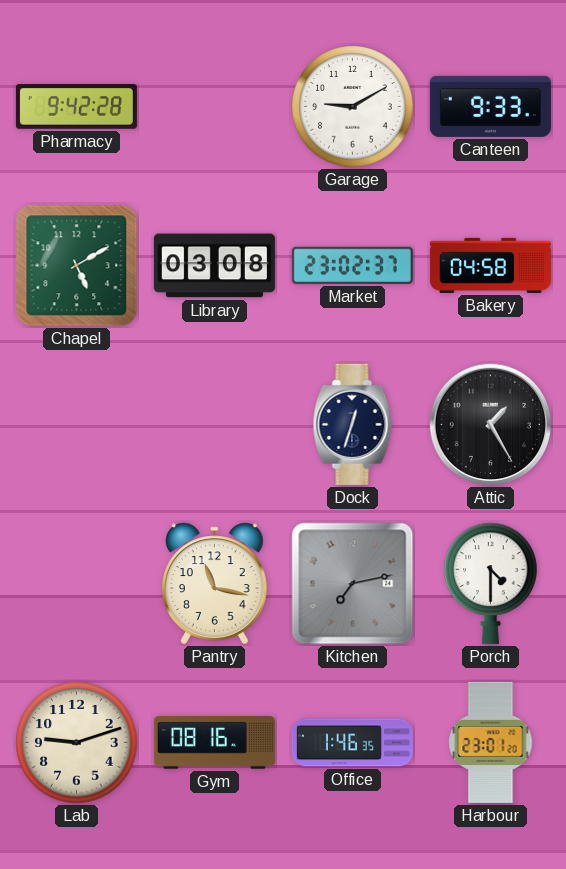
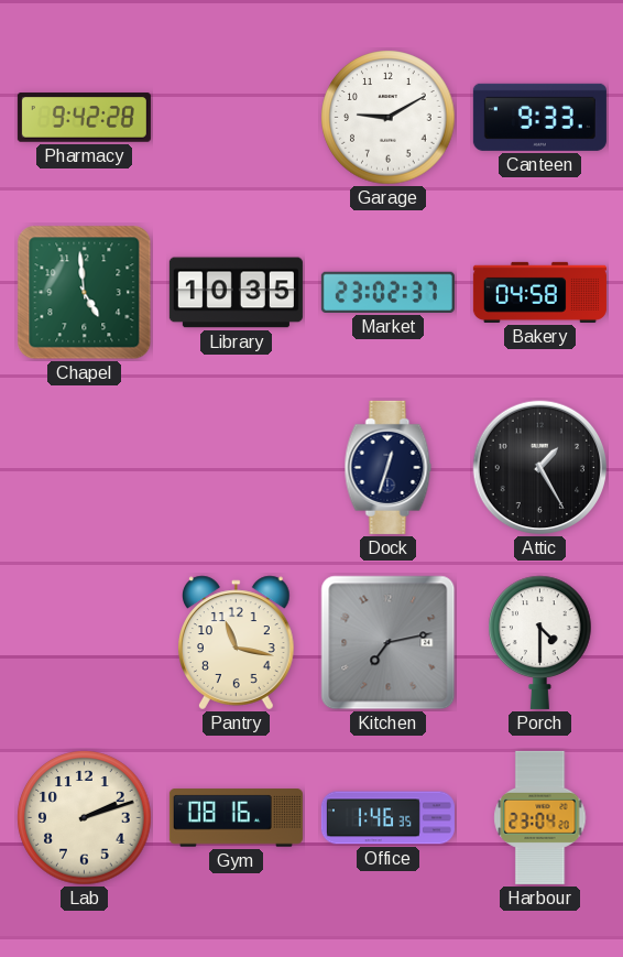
Chapel: 5:10 -> 4:59
Library: 03:08 -> 10:35
Lab: 9:12 -> 2:12
Harbour: 23:01 -> 23:04
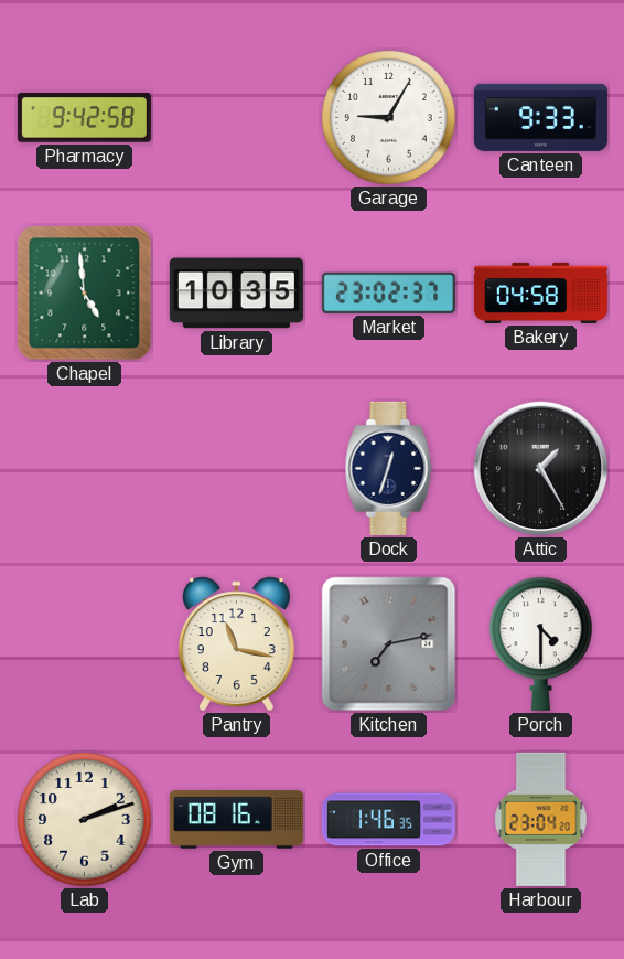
Pharmacy: 9:42:28 -> 9:42:58
Garage: 9:10 -> 9:05
